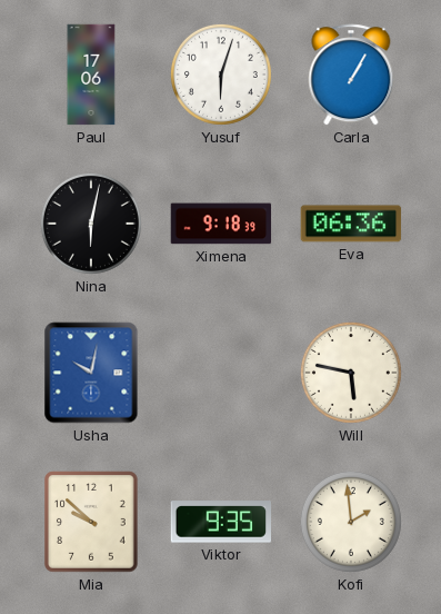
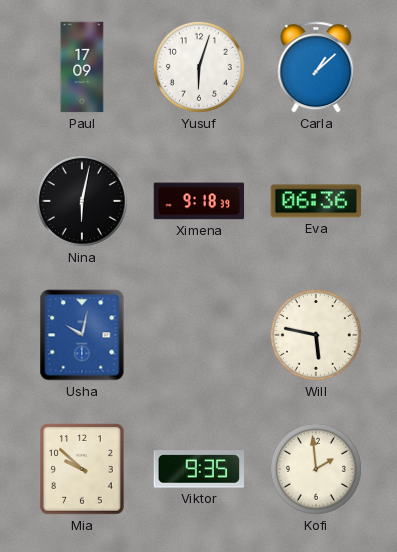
Paul: 17:06 -> 17:09
Carla: 1:05 -> 1:08
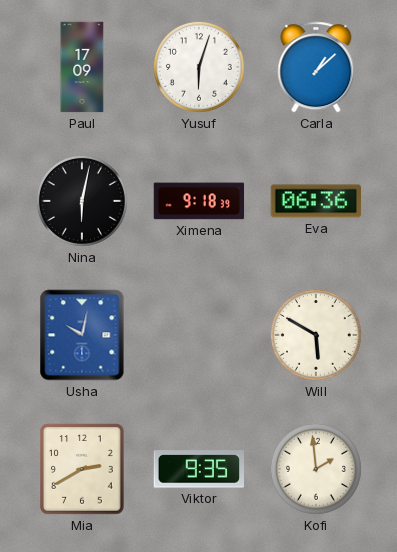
Will: 5:47 -> 5:50
Mia: 9:52 -> 2:40
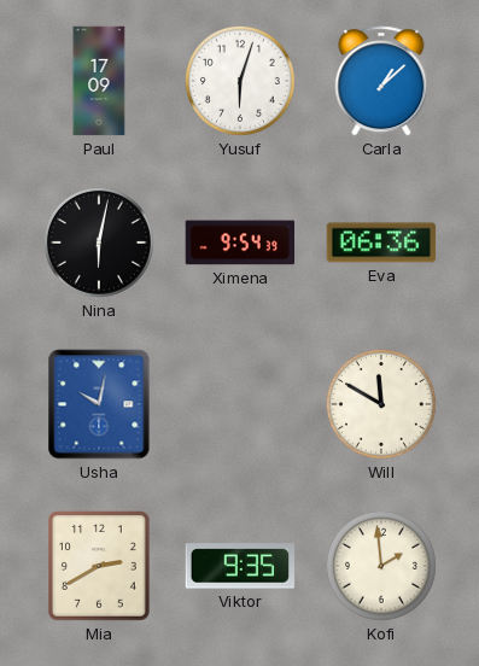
Ximena: 9:18 -> 9:54
Will: 5:50 -> 11:50
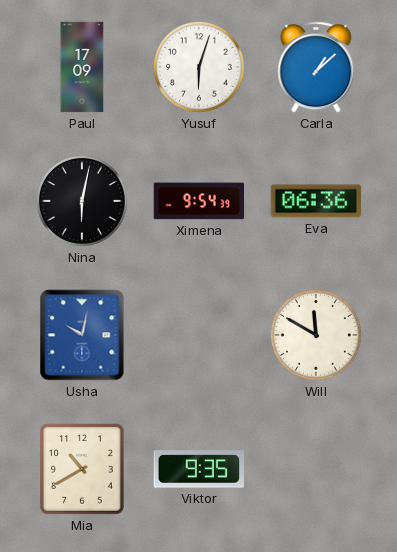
Mia: 2:40 -> 10:40
Kofi: 1:59 -> none
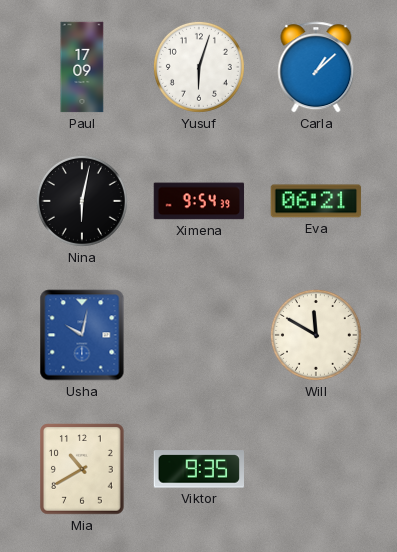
Eva: 06:36 -> 06:21
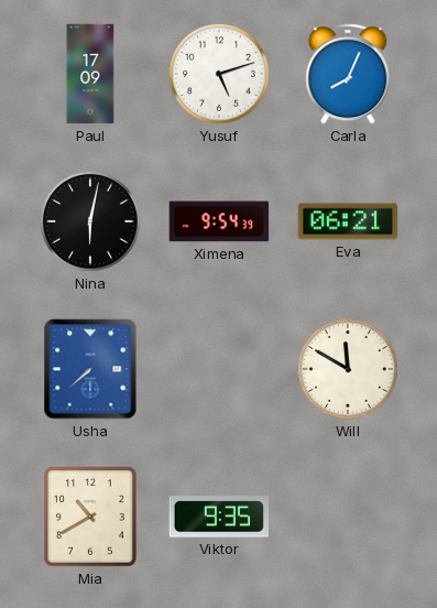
Yusuf: 6:03 -> 5:12
Carla: 1:08 -> 8:04
Usha: 10:02 -> 7:38
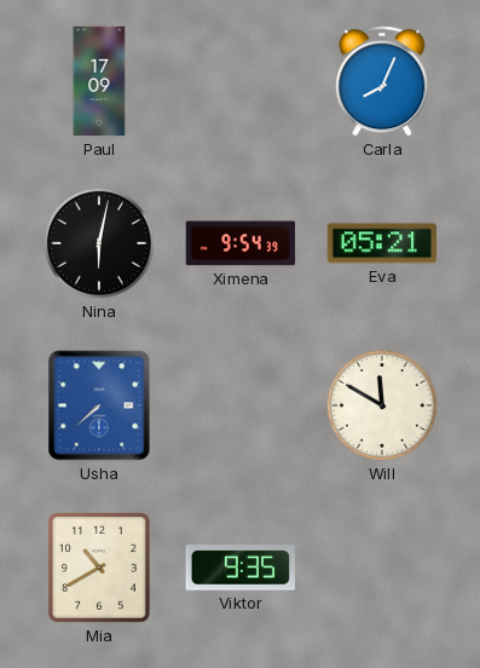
Yusuf: 5:12 -> none
Eva: 06:21 -> 05:21
